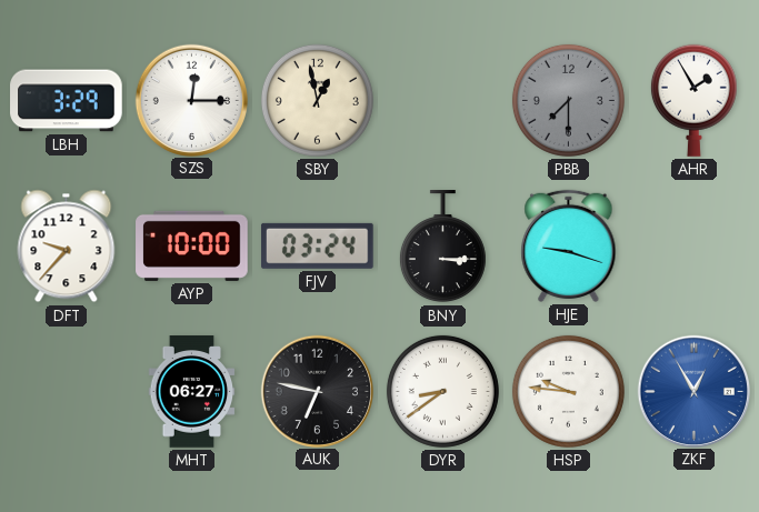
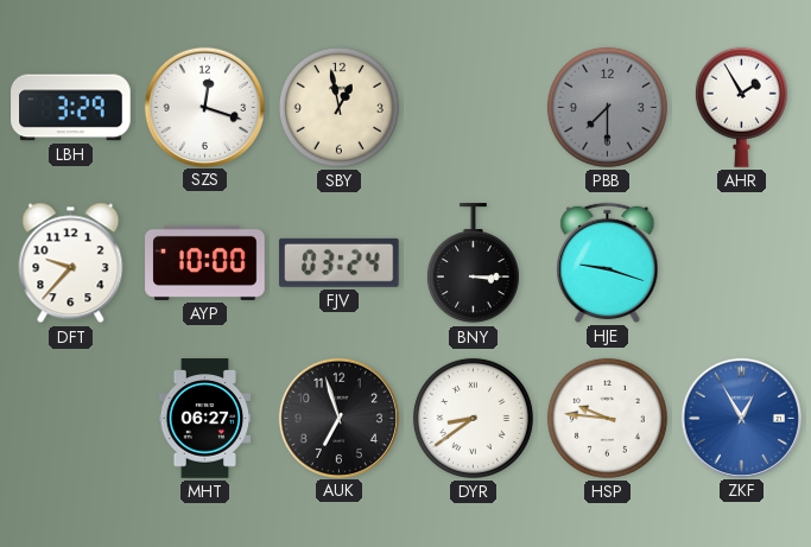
SZS: 12:15 -> 12:18
AUK: 6:47 -> 6:57
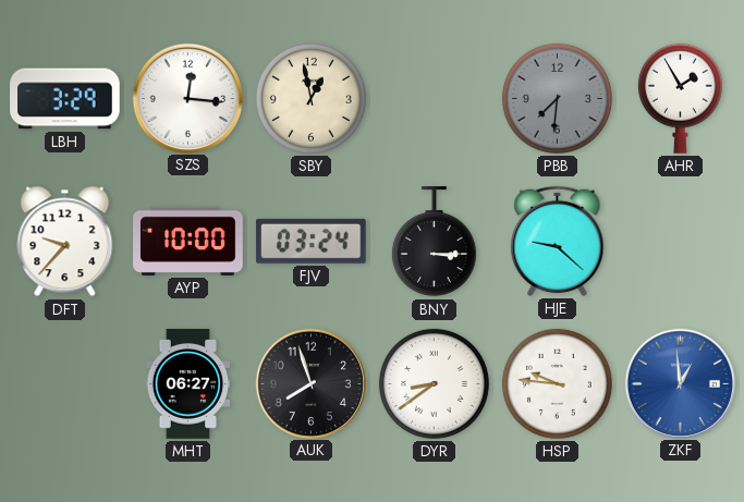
SZS: 12:18 -> 12:16
PBB: 7:30 -> 7:31
HJE: 9:18 -> 9:22
AUK: 6:57 -> 7:57
ZKF: 12:55 -> 12:59
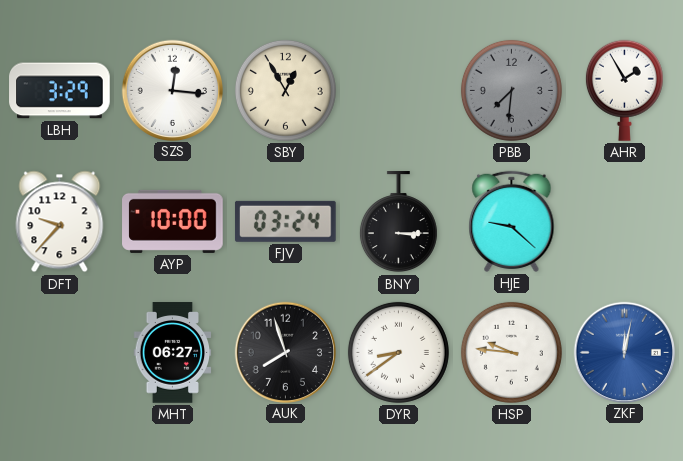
SBY: 12:58 -> 12:55
ZKF: 12:59 -> 12:02
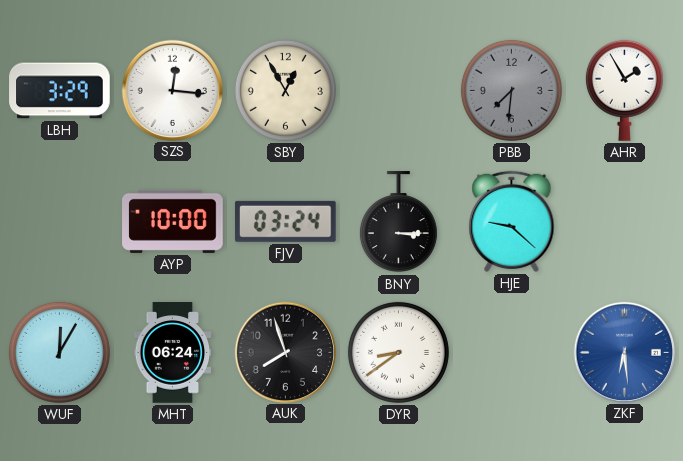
DFT: 9:37 -> none
WUF: none -> 12:05
MHT: 06:27 -> 06:24
HSP: 9:46 -> none
ZKF: 12:02 -> 6:29
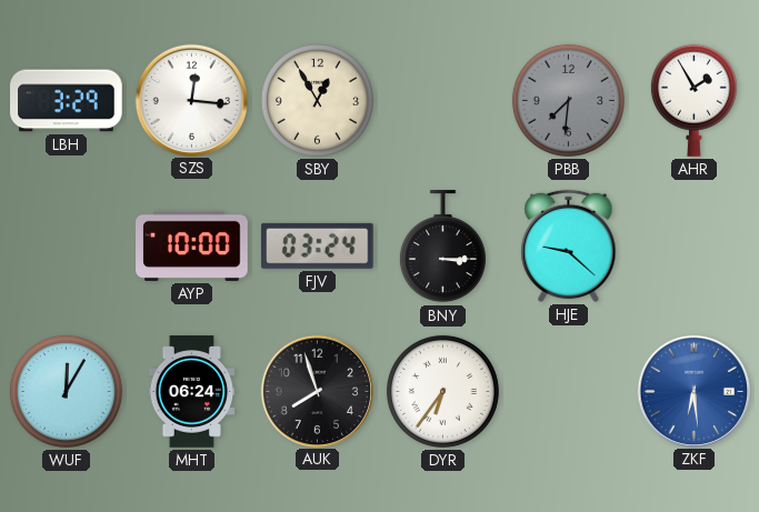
DYR: 8:39 -> 6:36
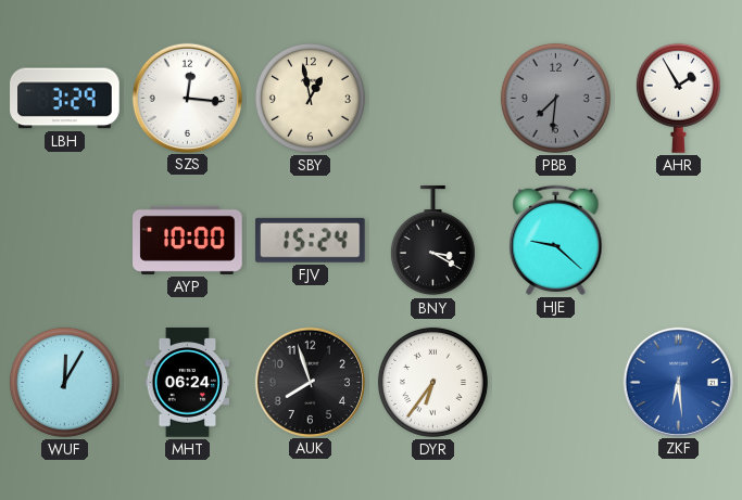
SBY: 12:55 -> 12:58
FJV: 03:24 -> 15:24
BNY: 3:15 -> 3:20
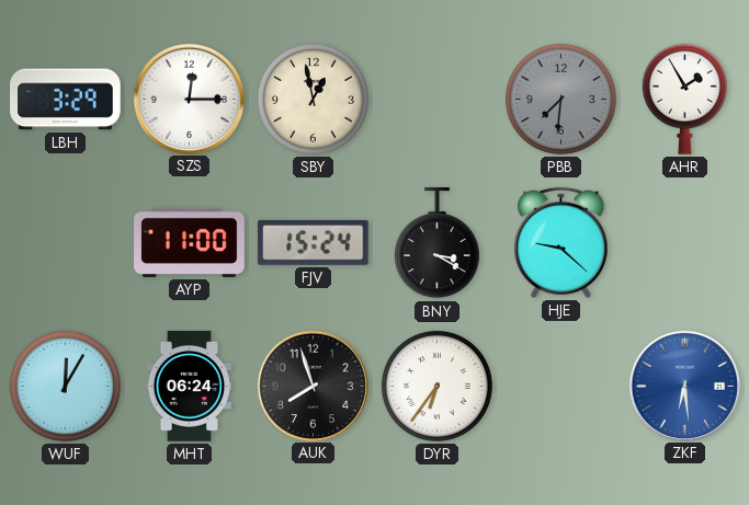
SZS: 12:16 -> 12:15
AYP: 10:00 -> 11:00
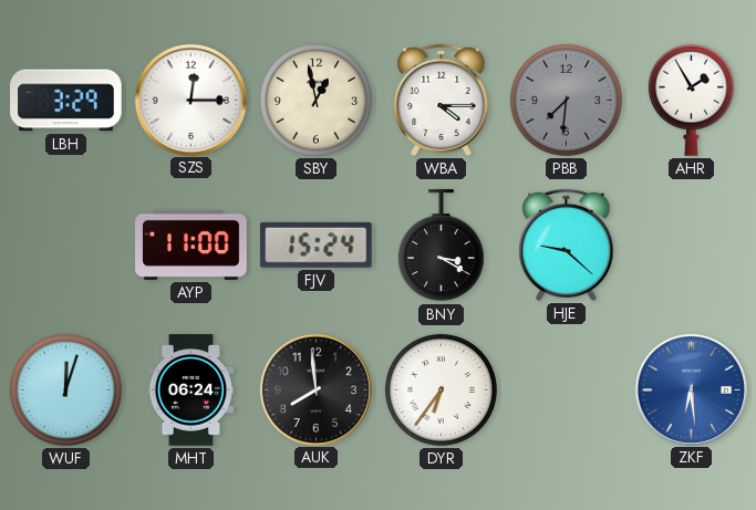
WBA: none -> 4:15
WUF: 12:05 -> 12:03
AUK: 7:57 -> 7:59
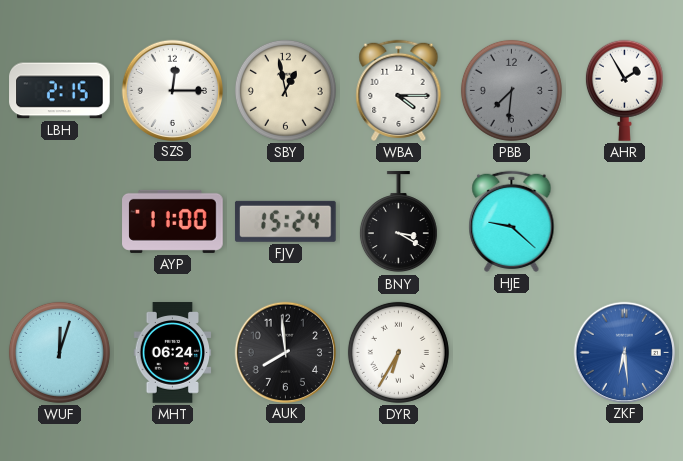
LBH: 3:29 -> 2:15
DYR: 6:36 -> 6:35
